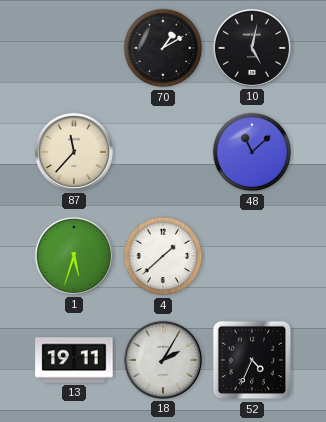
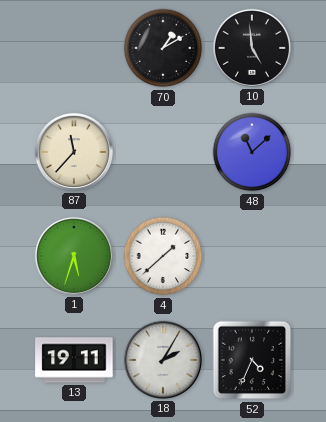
10: 5:02 -> 4:59
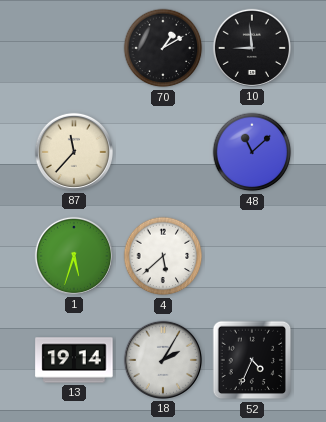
10: 4:59 -> 8:59
4: 1:38 -> 5:38
13: 19:11 -> 19:14
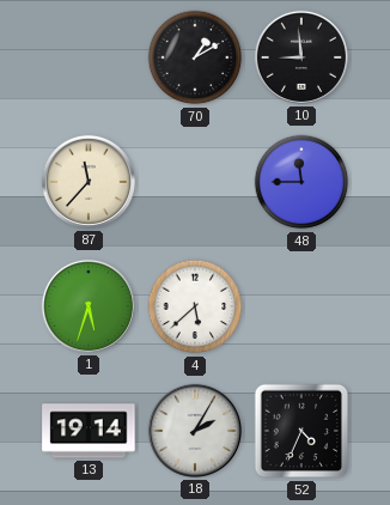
48: 11:08 -> 11:45
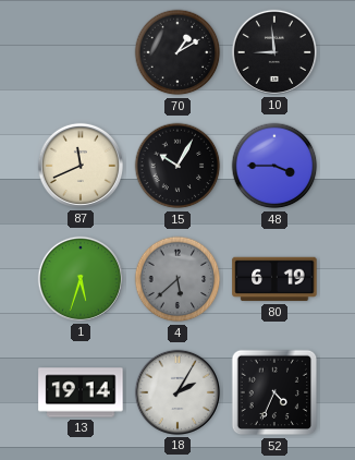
87: 11:37 -> 11:41
15: none -> 10:05
48: 11:45 -> 3:45
4 dial: white -> grey
80: none -> 6:19
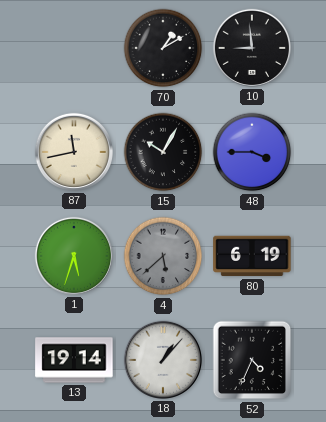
87: 11:41 -> 11:43
18: 2:05 -> 1:07
